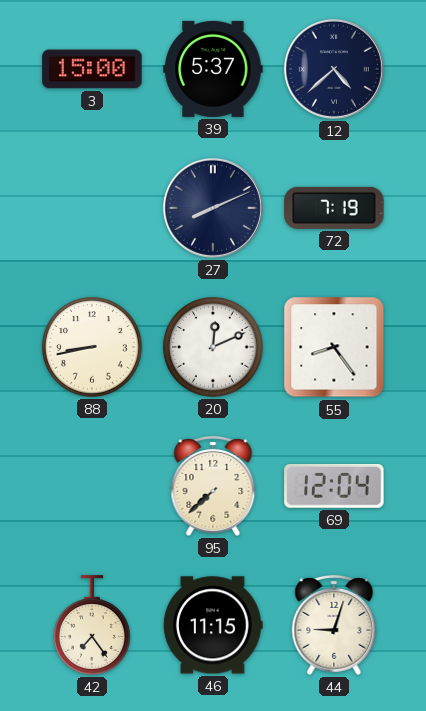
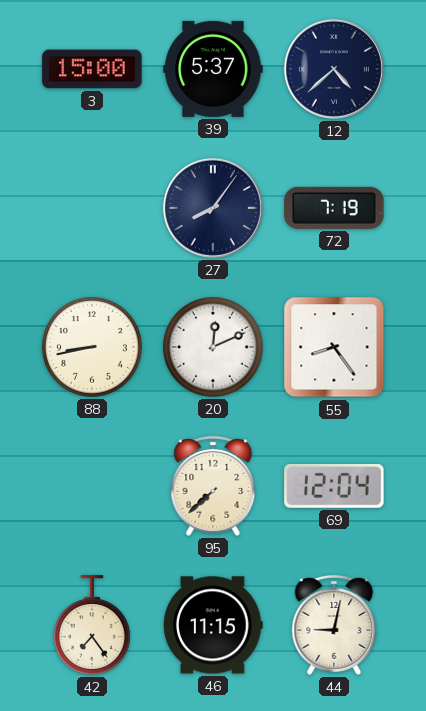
27: 8:11 -> 8:06
44: 9:03 -> 9:02
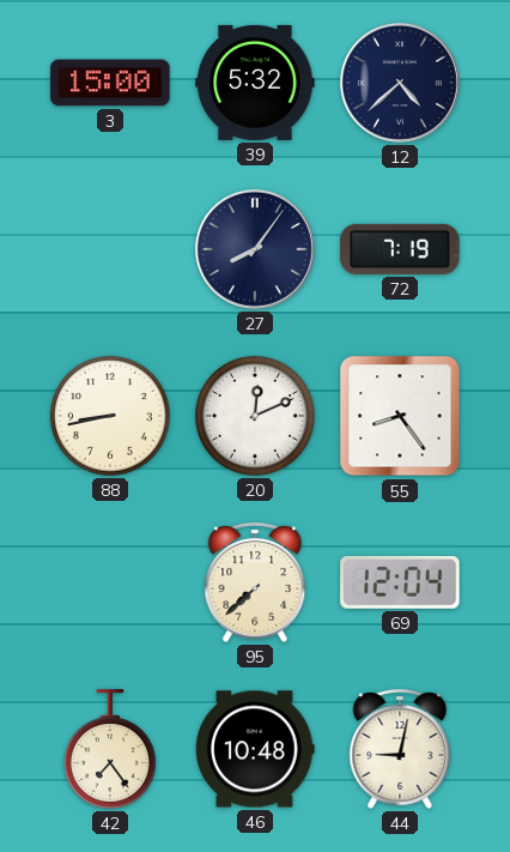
39: 5:37 -> 5:32
46: 11:15 -> 10:48
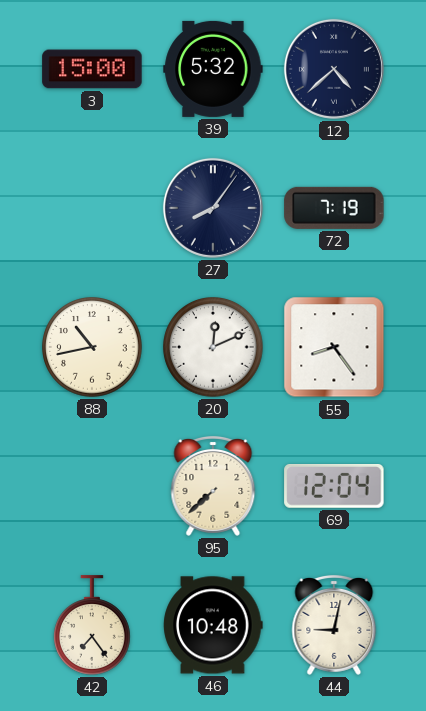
88: 8:43 -> 10:43
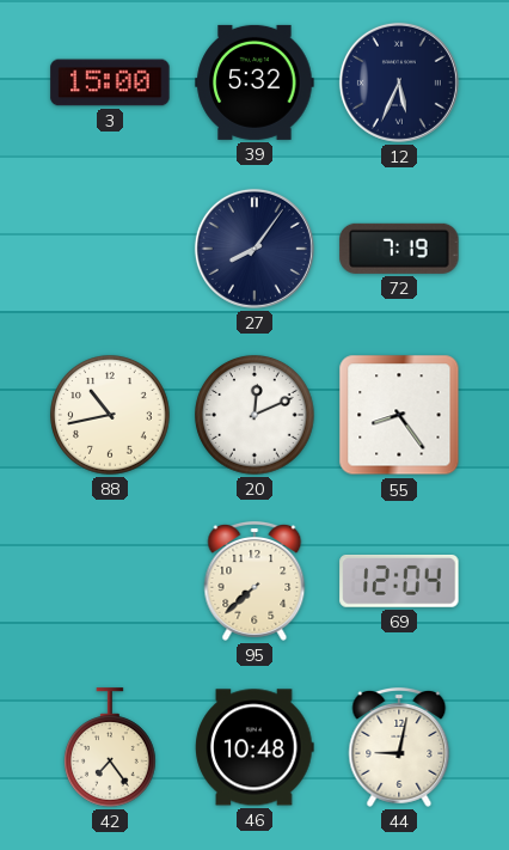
12: 4:38 -> 5:34
